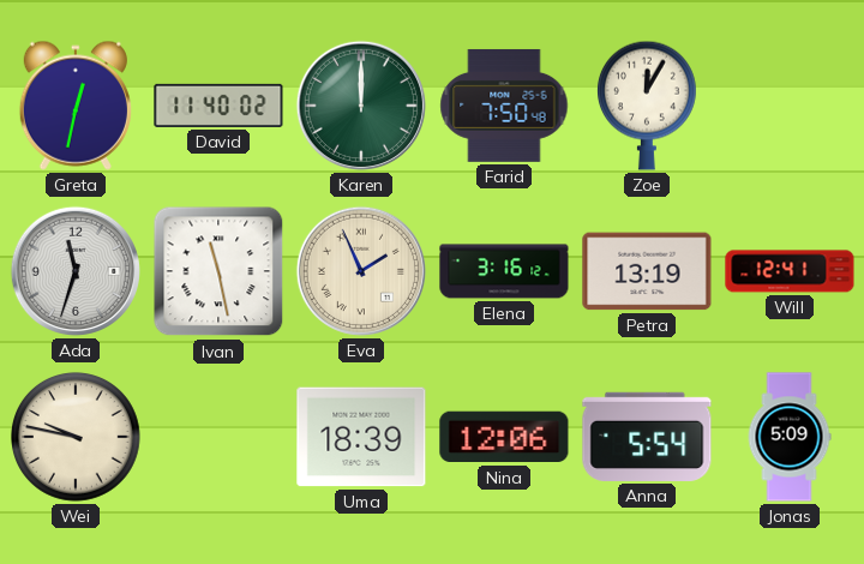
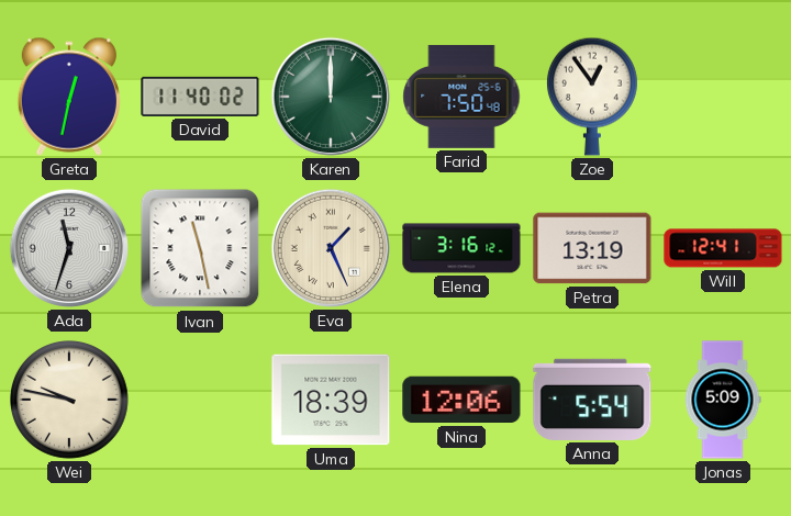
Zoe: 12:05 -> 12:54
Eva: 1:56 -> 1:26
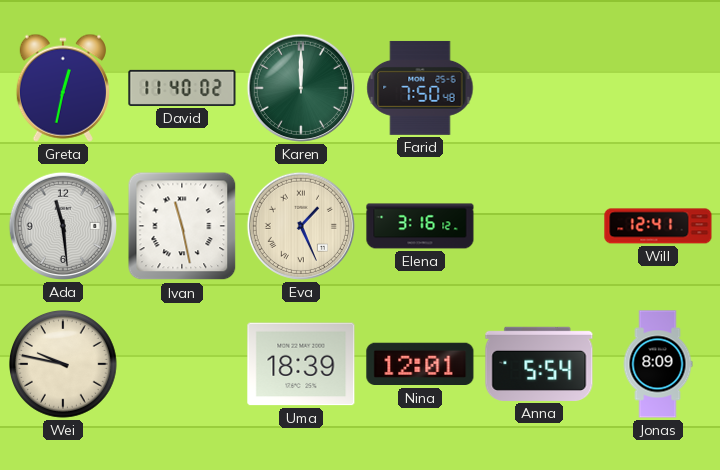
Zoe: 12:54 -> none
Ada: 11:33 -> 11:29
Petra: 13:19 -> none
Nina: 12:06 -> 12:01
Jonas: 5:09 -> 8:09
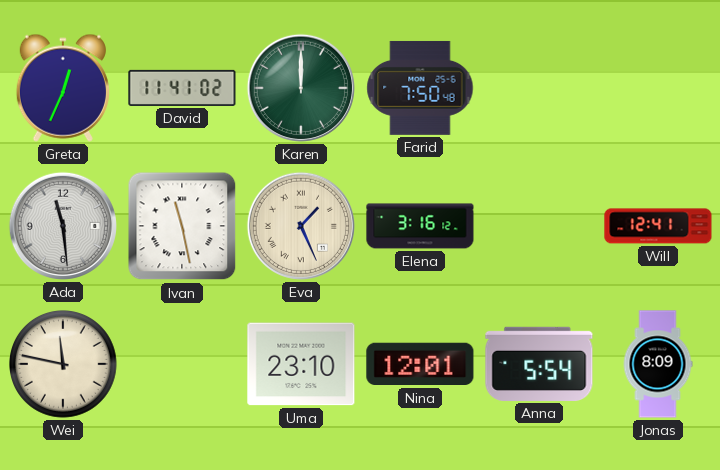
Greta: 12:32 -> 12:34
David: 11:40 -> 11:41
Wei: 9:47 -> 11:47
Uma: 18:39 -> 23:10
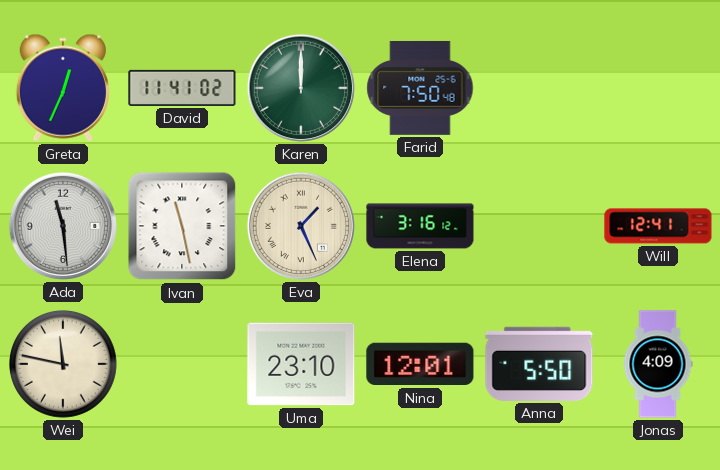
Anna: 5:54 -> 5:50
Jonas: 8:09 -> 4:09
